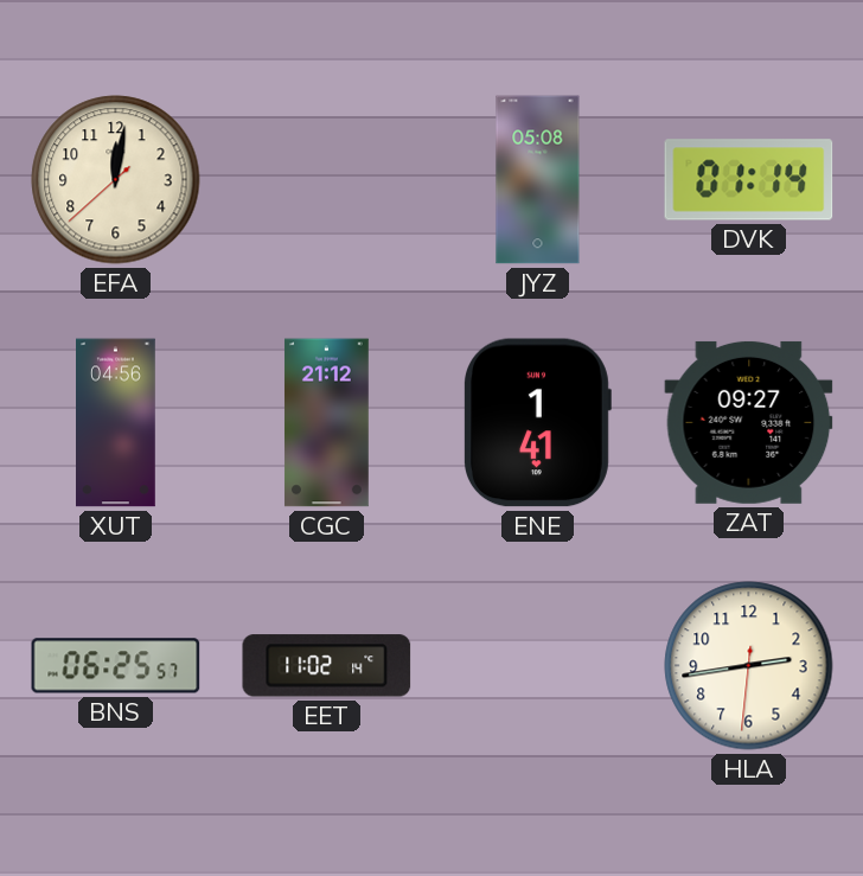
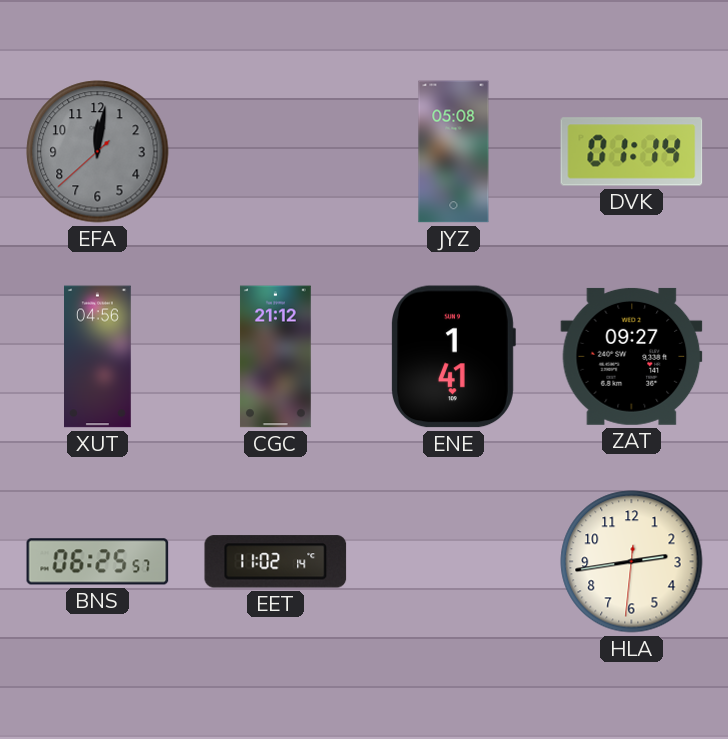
EFA dial: cream -> grey
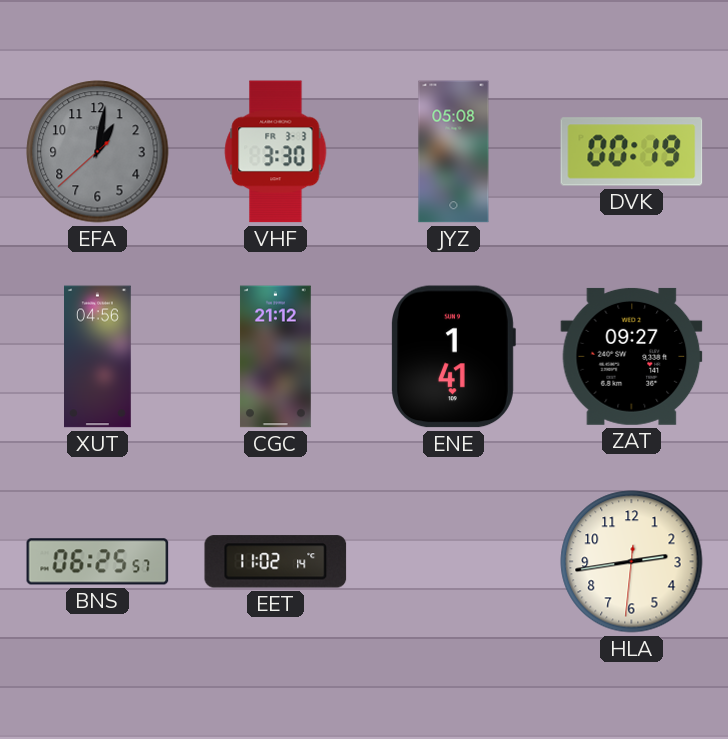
EFA: 12:01 -> 1:01
VHF: none -> 3:30
DVK: 01:14 -> 00:19
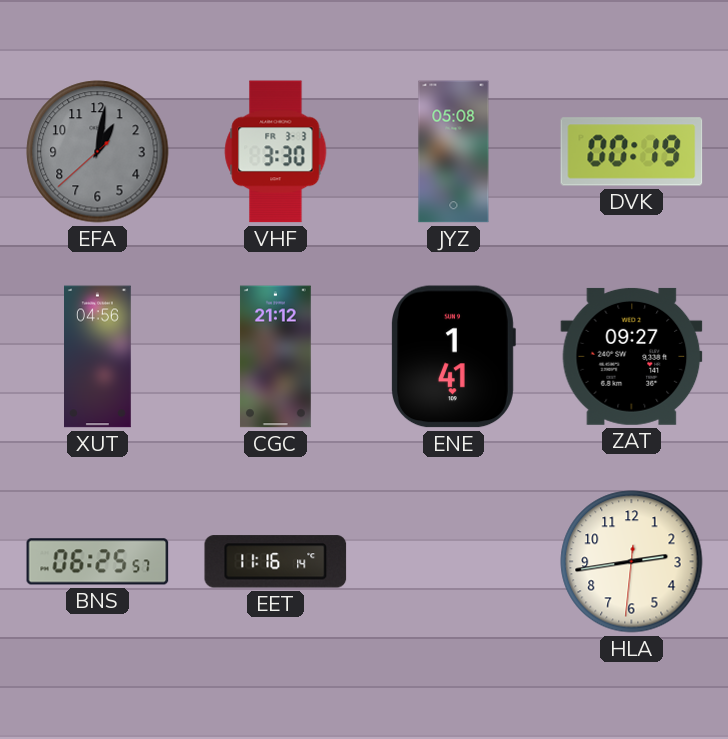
EET: 11:02 -> 11:16
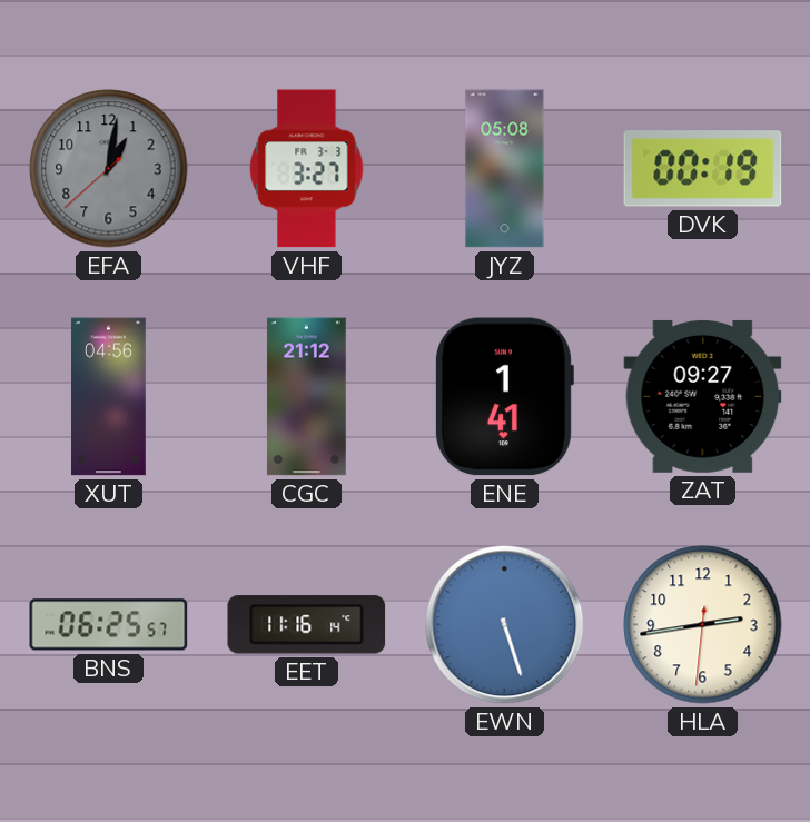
VHF: 3:30 -> 3:27
EWN: none -> 5:27
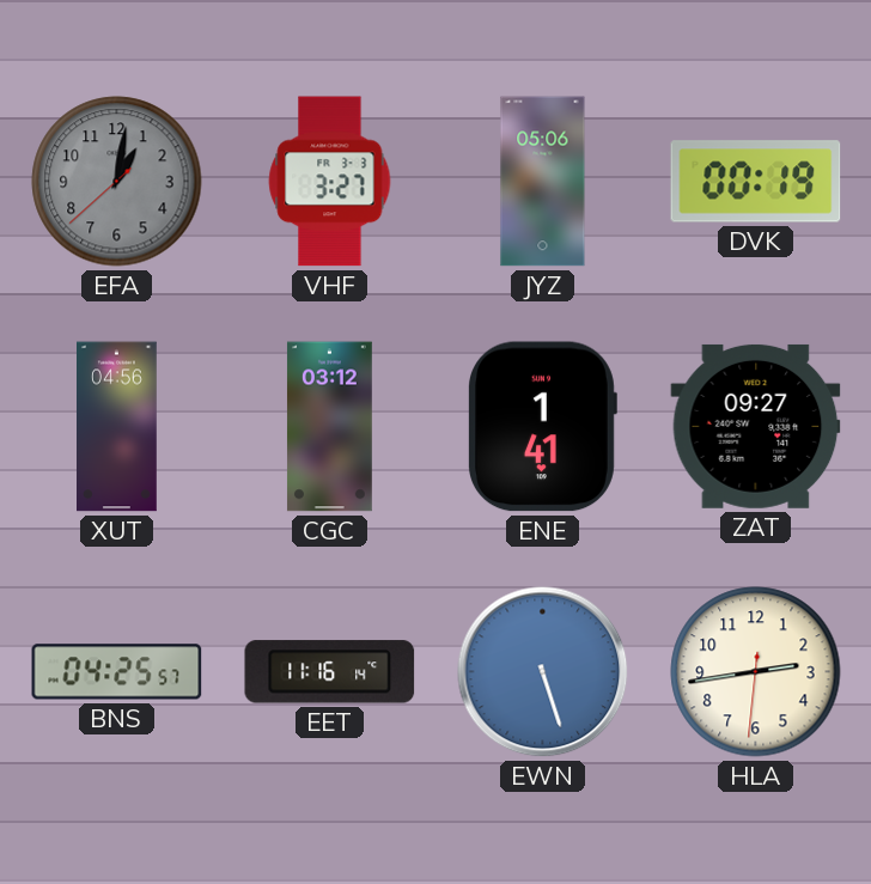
JYZ: 05:08 -> 05:06
CGC: 21:12 -> 03:12
BNS: 06:25 -> 04:25
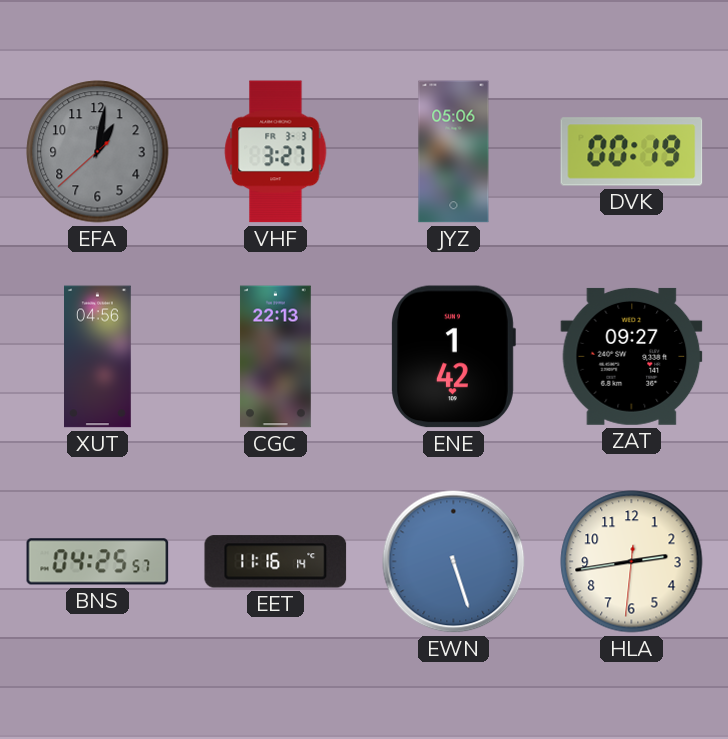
CGC: 03:12 -> 22:13
ENE: 1:41 -> 1:42
